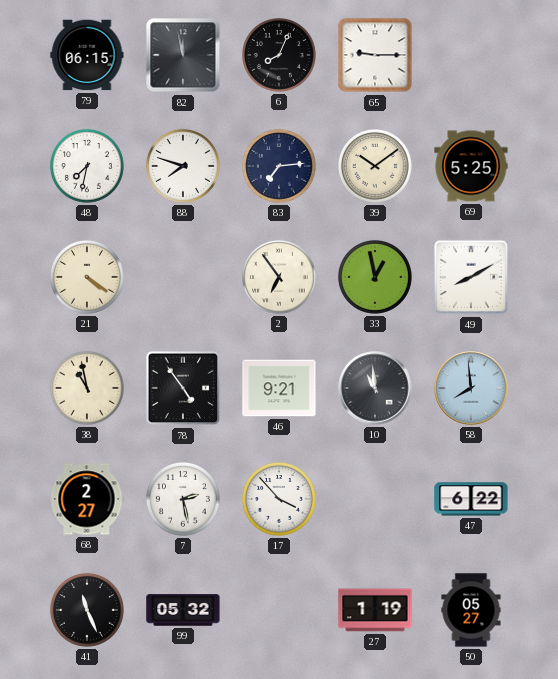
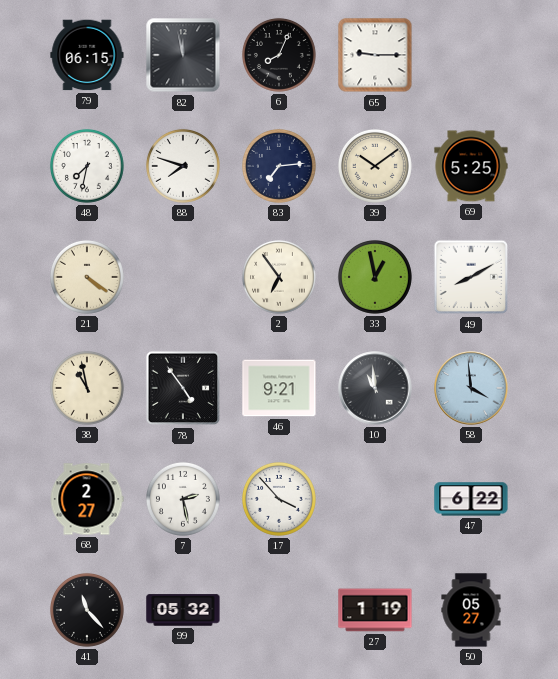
58: 7:59 -> 3:59
41: 11:26 -> 11:23
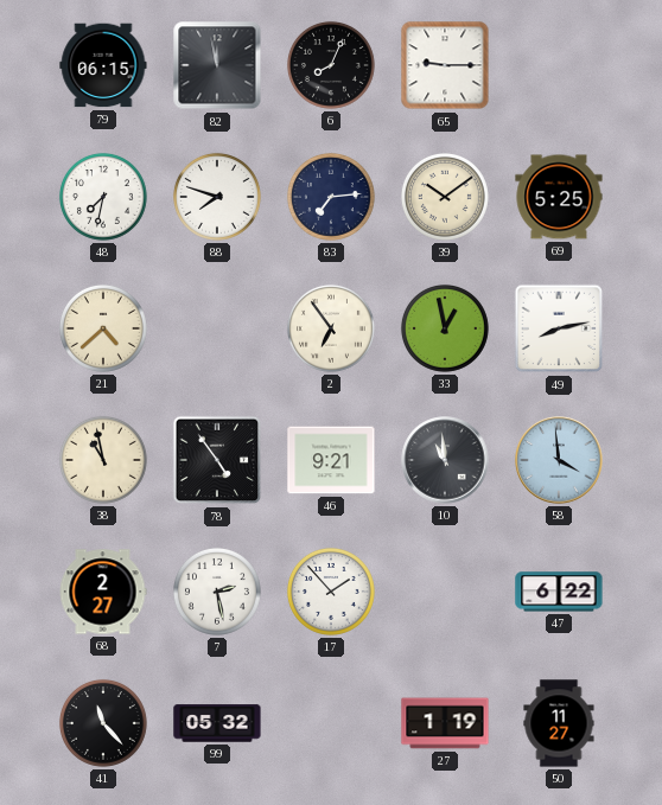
21: 4:21 -> 4:38
49: 8:10 -> 8:13
17: 3:53 -> 1:53
50: 05:27 -> 11:27
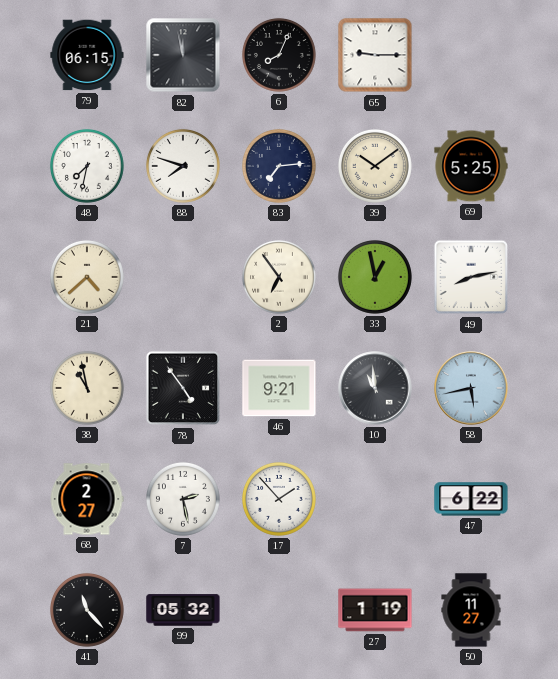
58: 3:59 -> 5:43
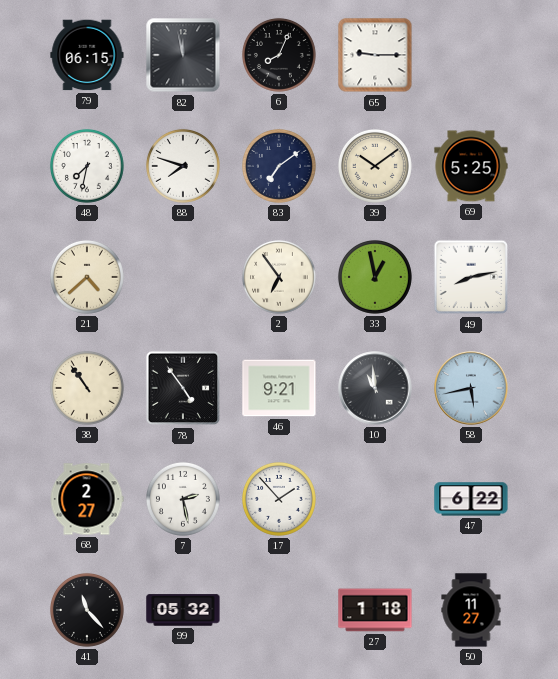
83: 7:14 -> 7:09
38: 10:58 -> 10:54
27: 1:19 -> 1:18
